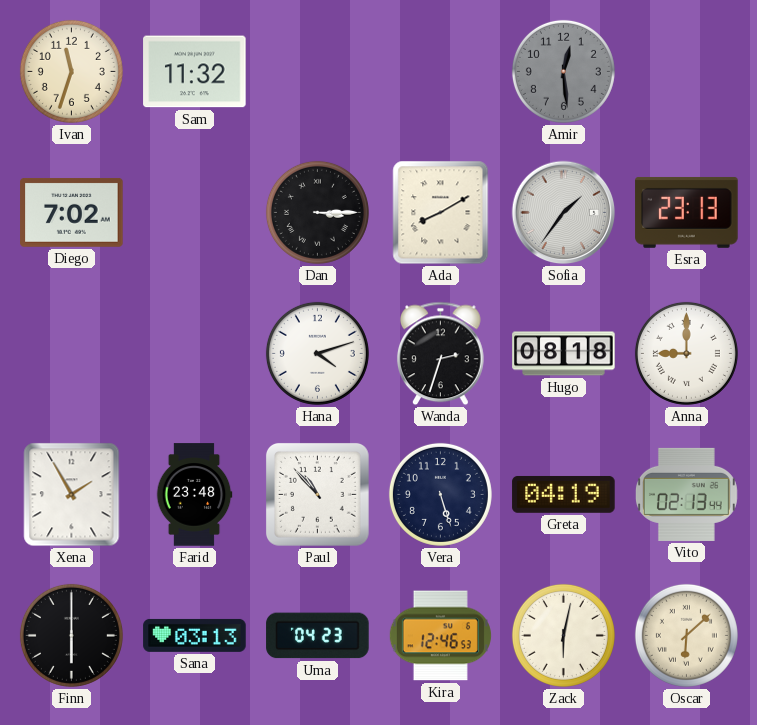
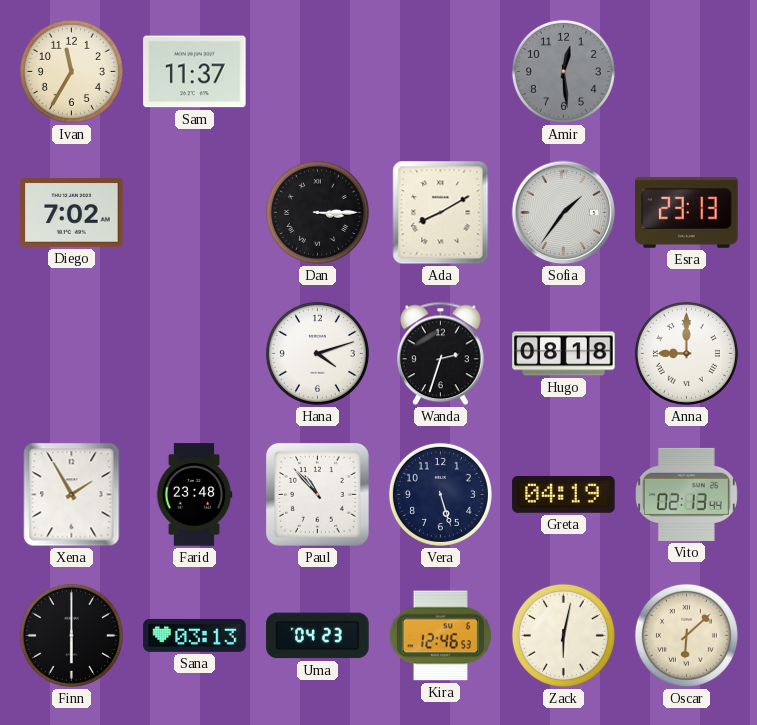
Ivan: 11:33 -> 11:35
Sam: 11:32 -> 11:37
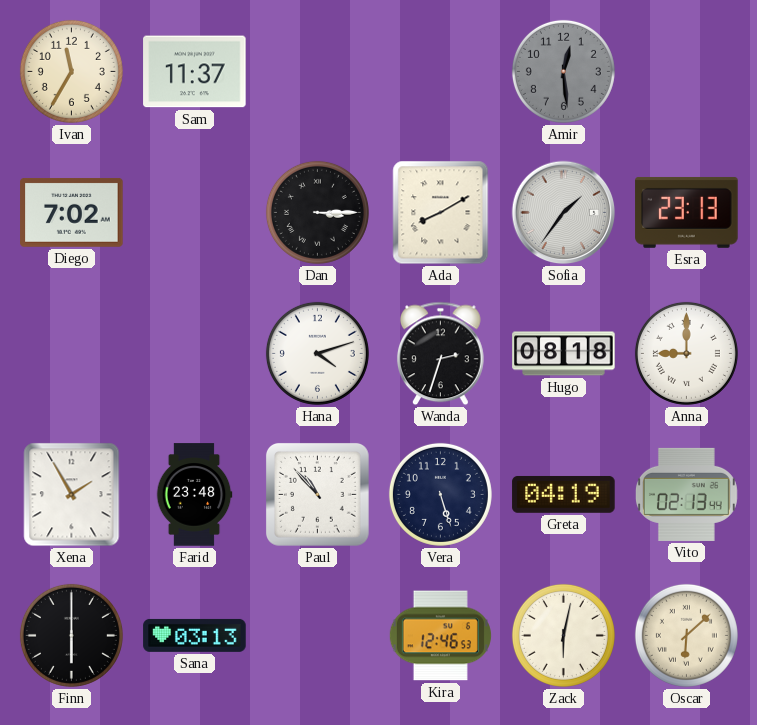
Uma: 04:23 -> none
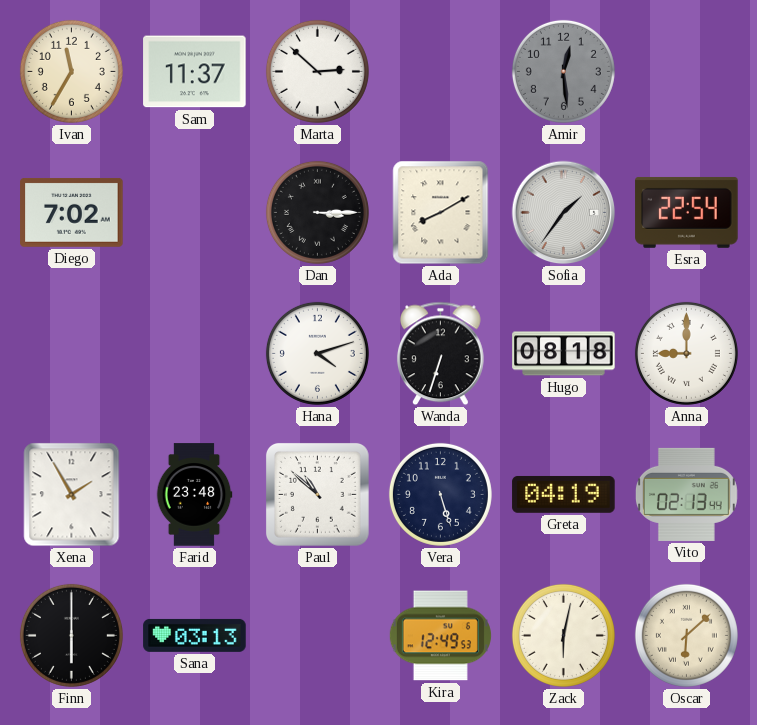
Marta: none -> 2:52
Esra: 23:13 -> 22:54
Wanda: 2:33 -> 6:33
Paul: 10:53 -> 10:52
Kira: 12:46 -> 12:49
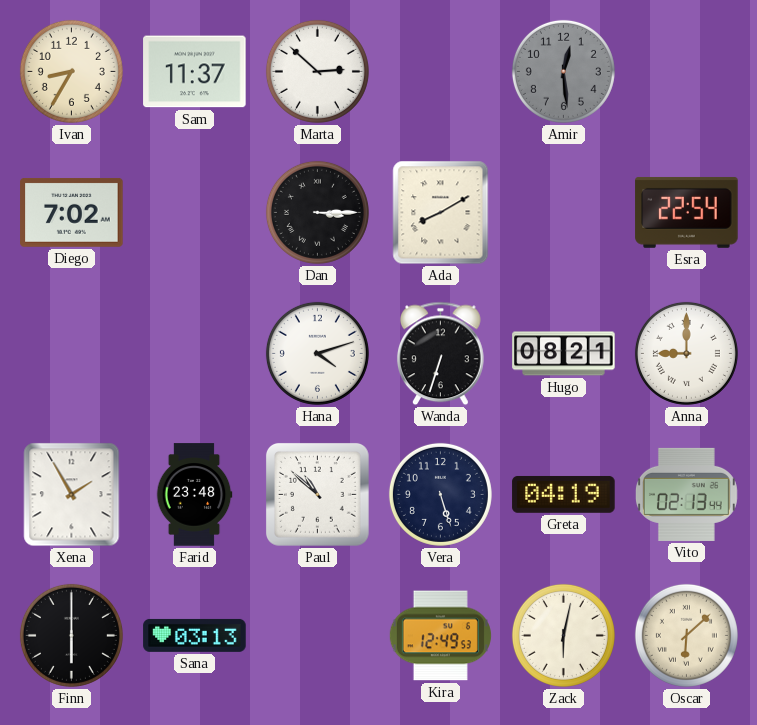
Ivan: 11:35 -> 8:35
Sofia: 1:36 -> none
Hugo: 08:18 -> 08:21
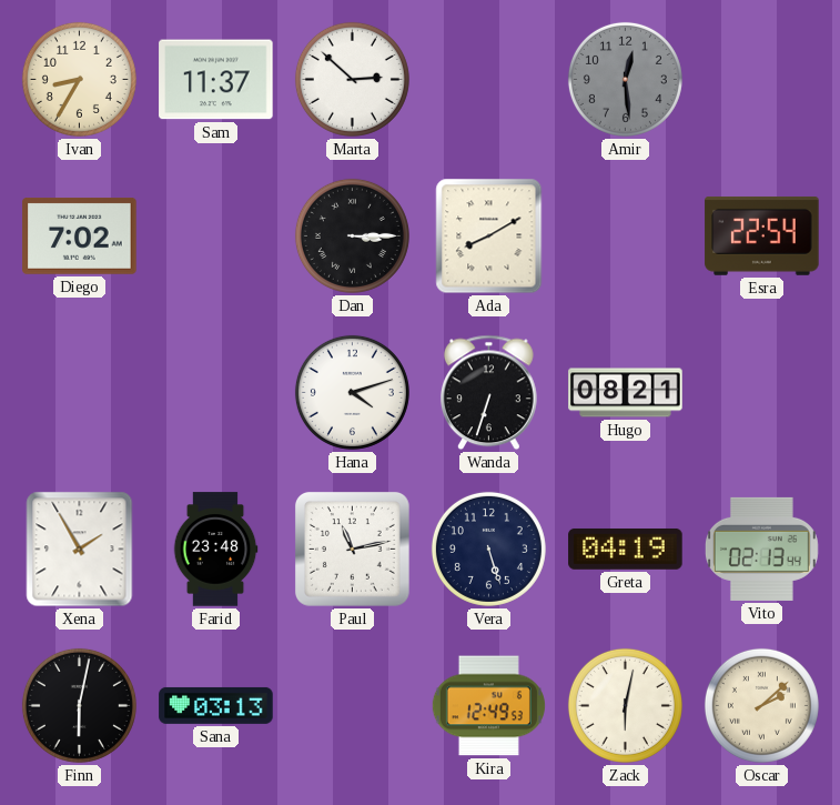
Anna: 9:00 -> none
Paul: 10:52 -> 11:13
Finn: 6:00 -> 6:02
Oscar: 6:08 -> 2:08
